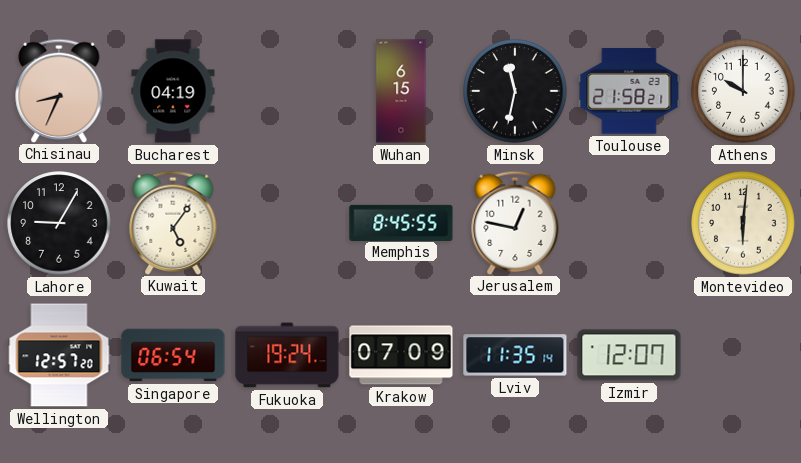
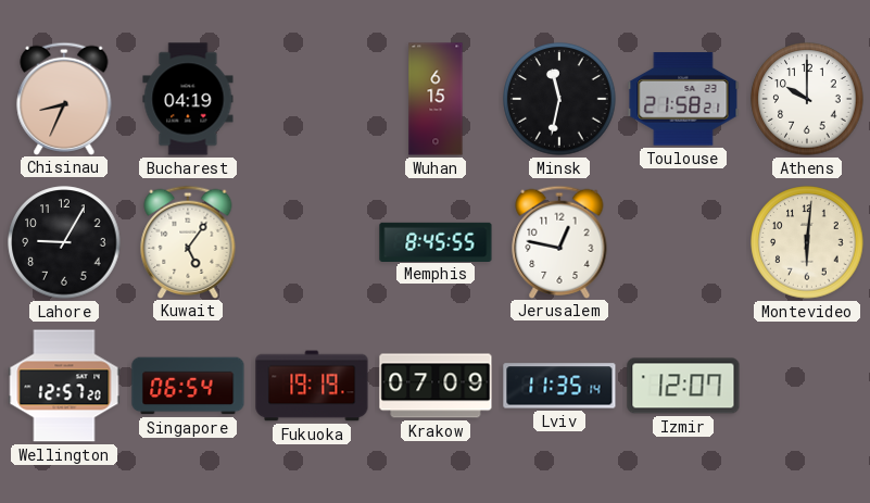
Fukuoka: 19:24 -> 19:19
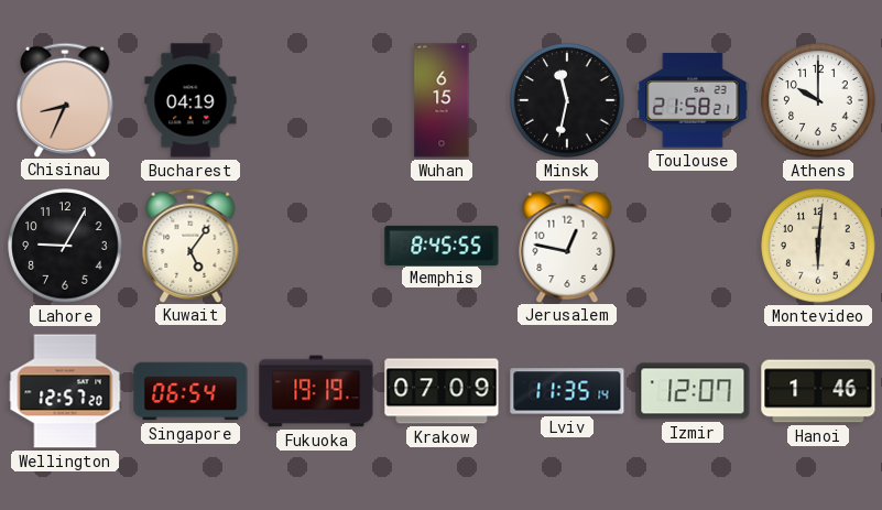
Hanoi: none -> 1:46
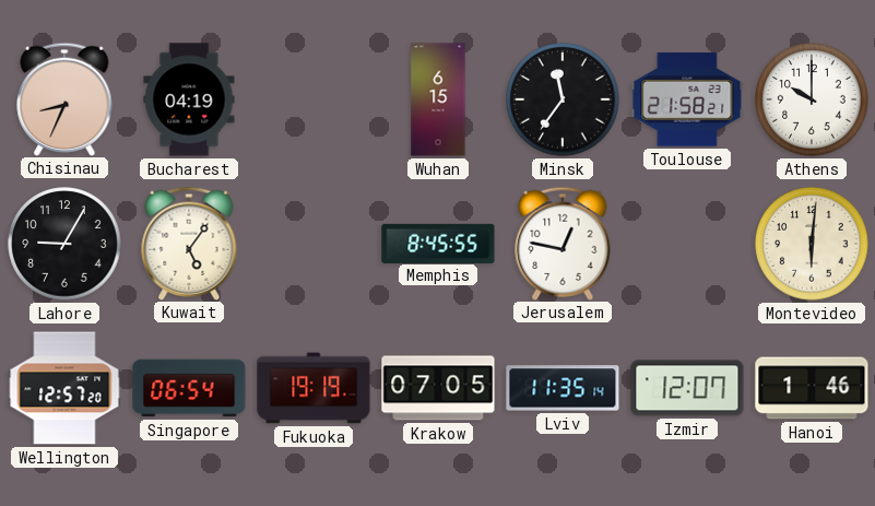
Minsk: 11:32 -> 11:36
Krakow: 07:09 -> 07:05
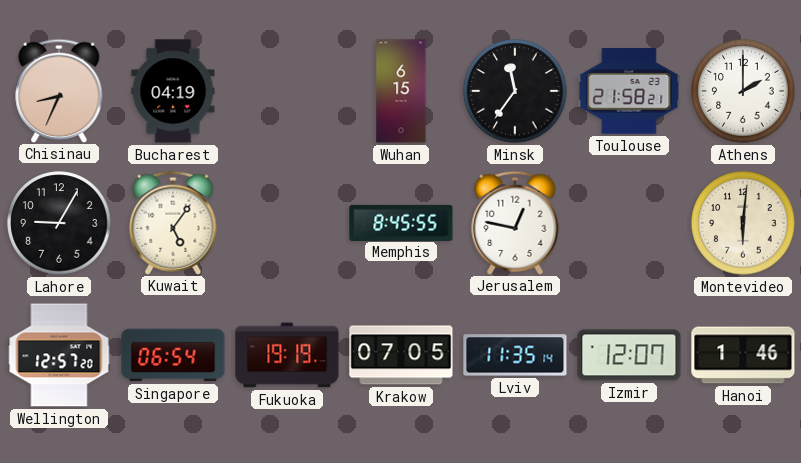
Athens: 10:00 -> 2:00
